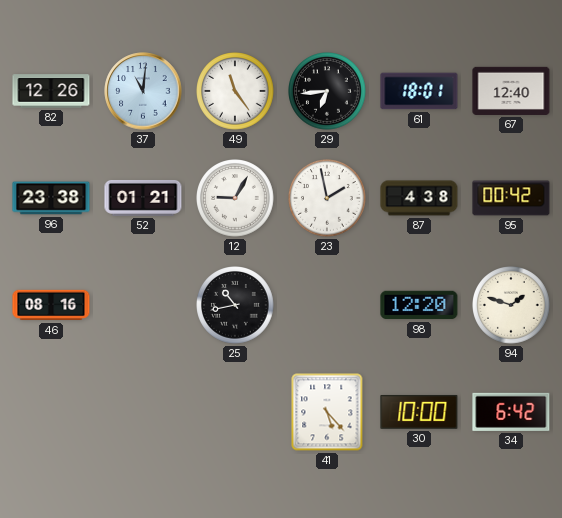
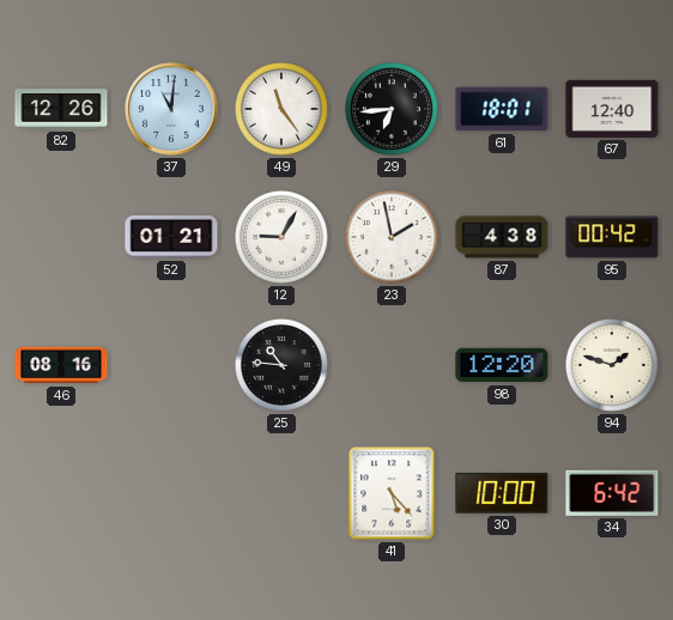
96: 23:38 -> none
25: 10:43 -> 10:46
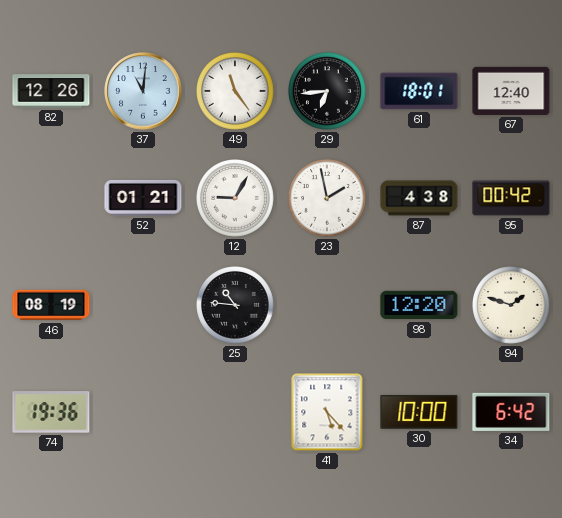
46: 08:16 -> 08:19
74: none -> 19:36
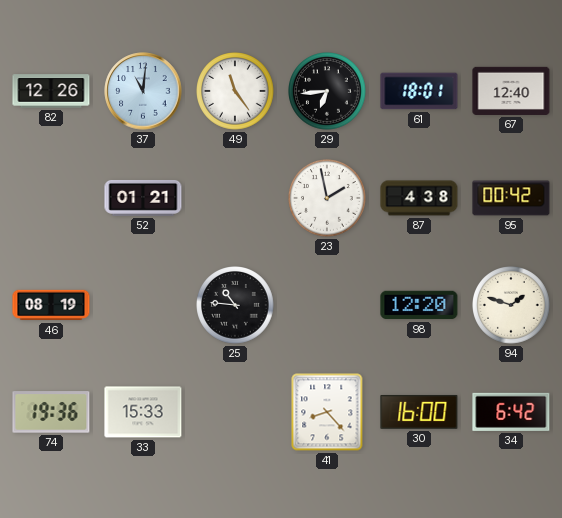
12: 9:05 -> none
33: none -> 15:33
41: 5:23 -> 8:23
30: 10:00 -> 16:00
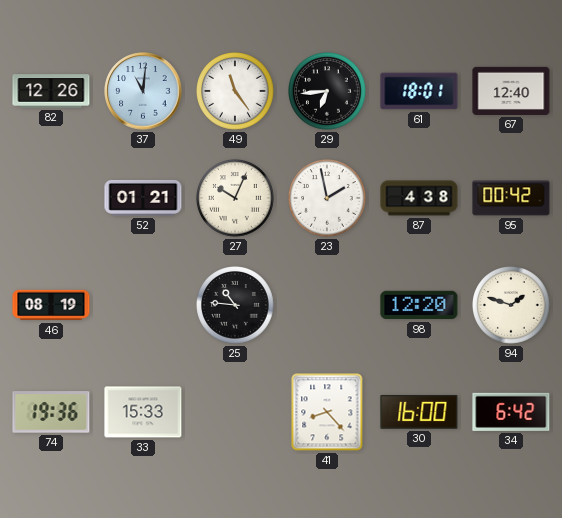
27: none -> 10:04
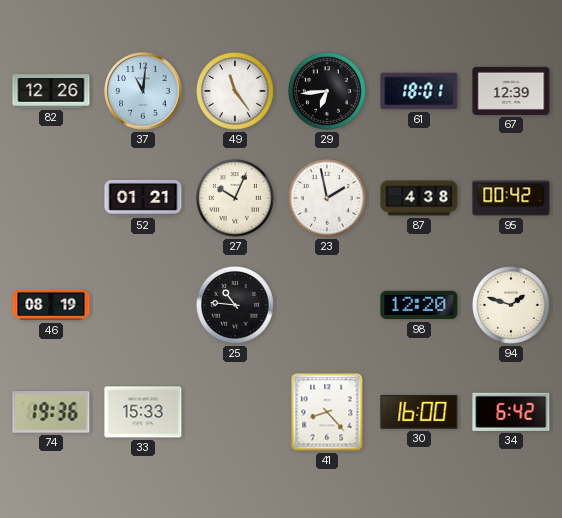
67: 12:40 -> 12:39
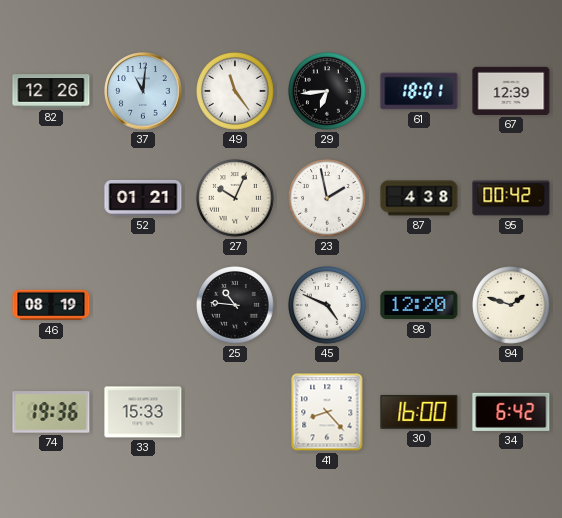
45: none -> 4:49
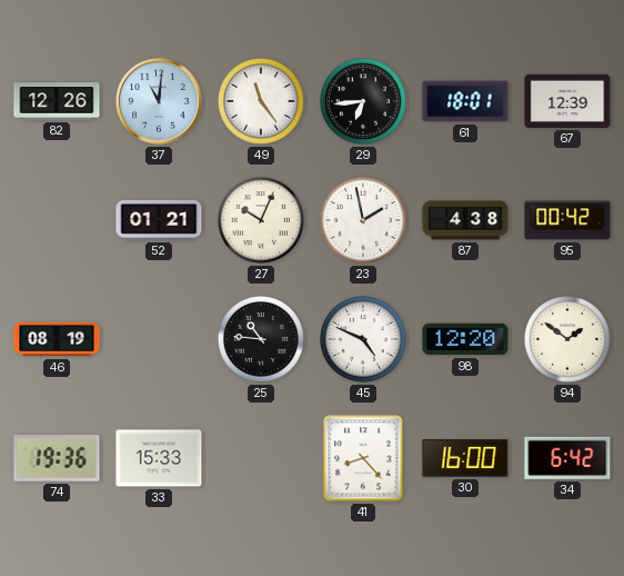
94: 1:48 -> 1:51
